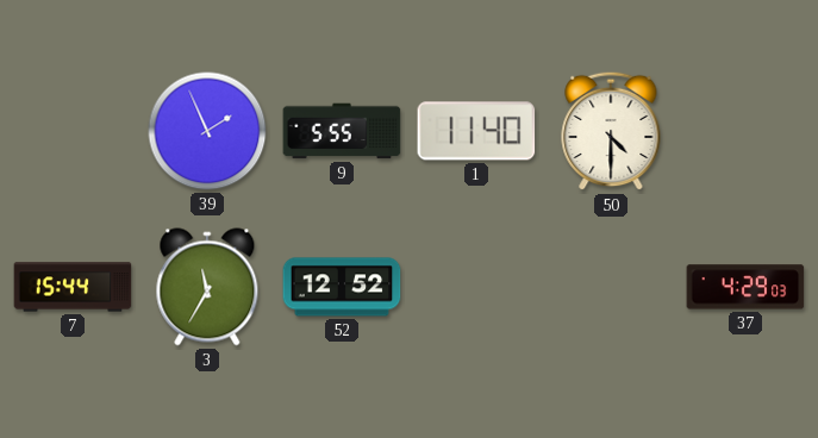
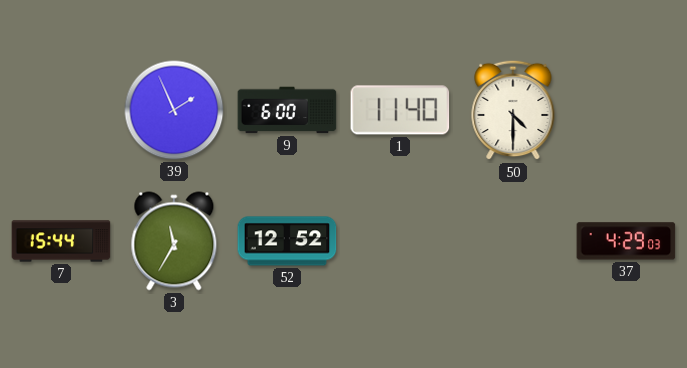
9: 5:55 -> 6:00
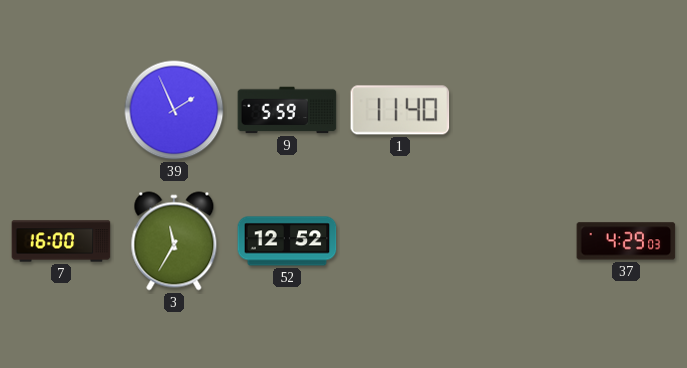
9: 6:00 -> 5:59
50: 4:30 -> none
7: 15:44 -> 16:00
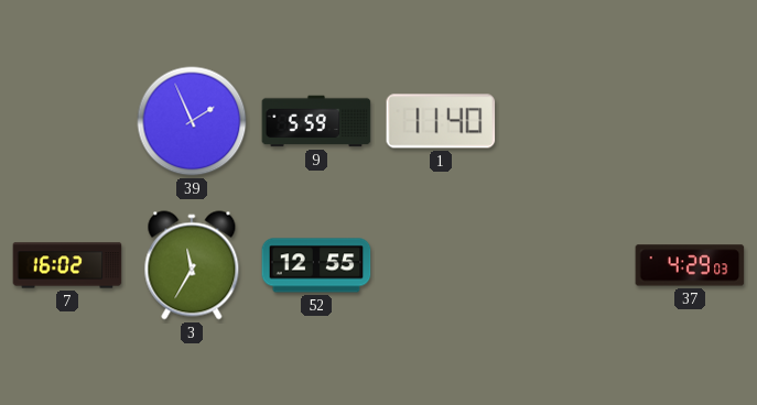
7: 16:00 -> 16:02
52: 12:52 -> 12:55
